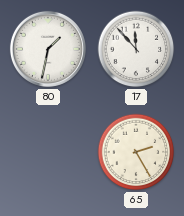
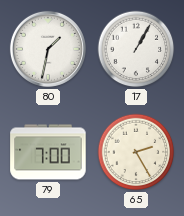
17: 11:53 -> 1:05
79: none -> 7:00
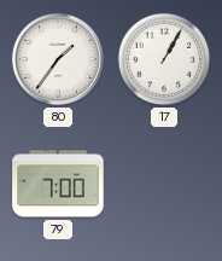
80: 1:32 -> 1:36
65: 2:25 -> none
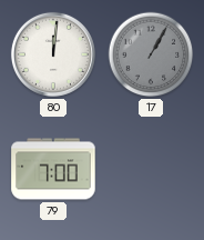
80: 1:36 -> 12:01
17 dial: white -> grey
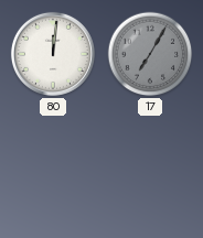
17: 1:05 -> 7:05
79: 7:00 -> none
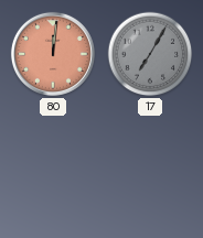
80 dial: white -> salmon
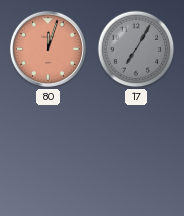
80: 12:01 -> 12:03
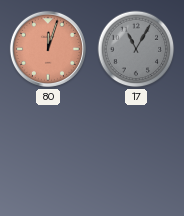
17: 7:05 -> 11:05
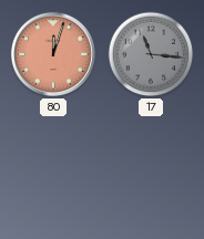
17: 11:05 -> 11:16
